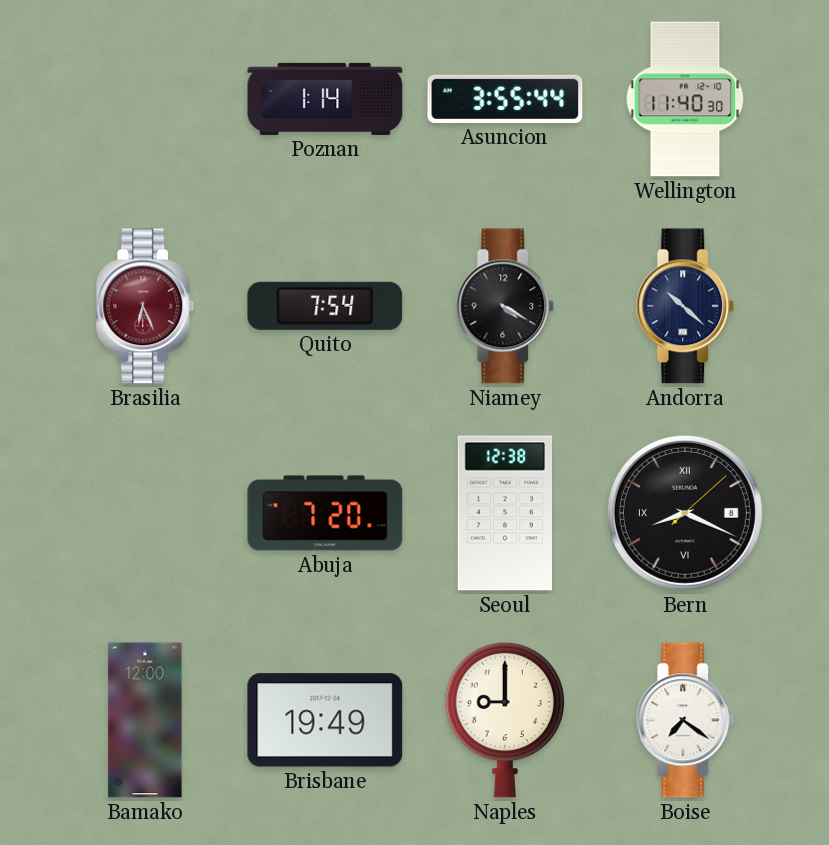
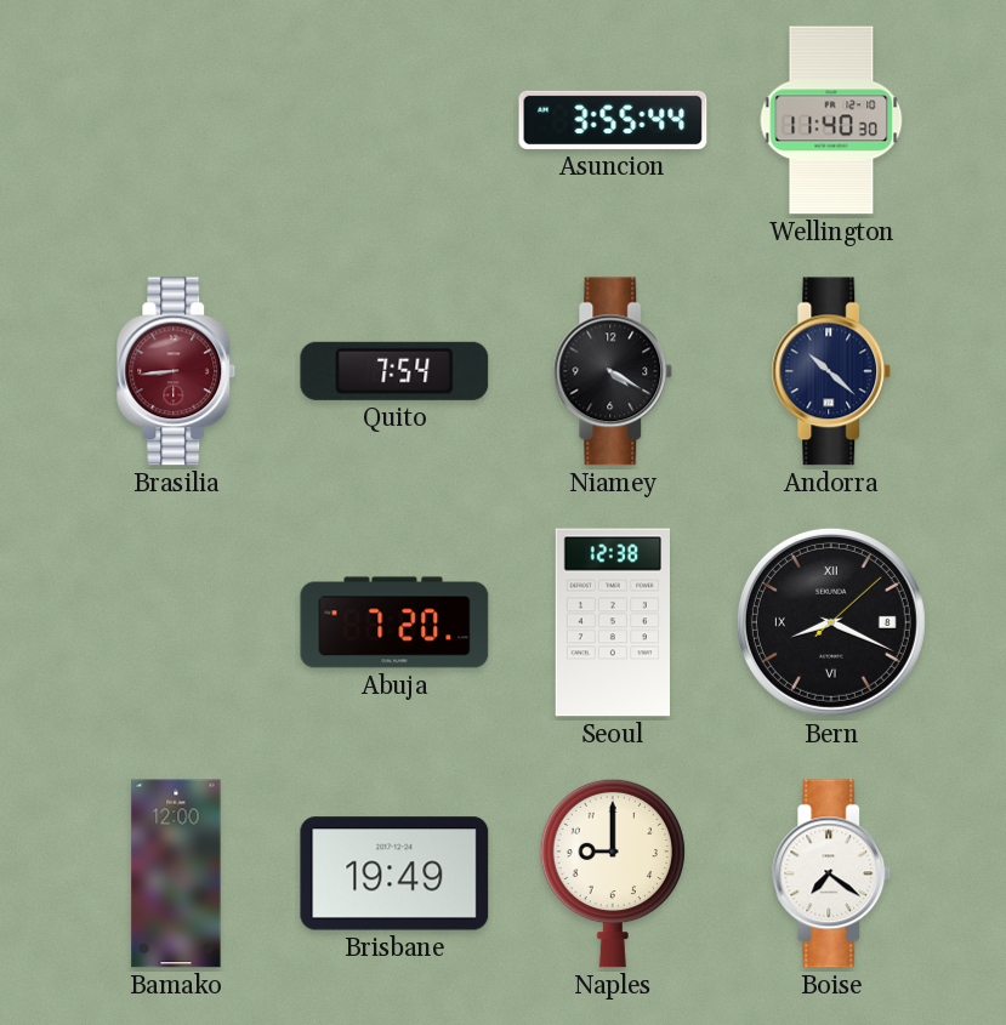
Poznan: 1:14 -> none
Brasilia: 6:26 -> 8:44
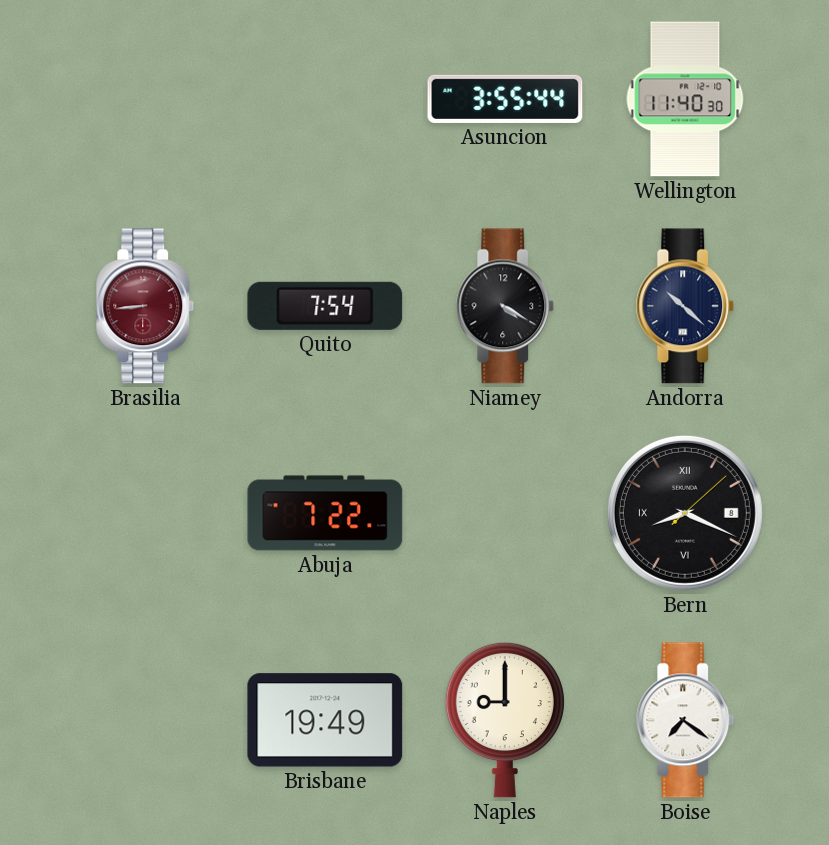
Abuja: 7:20 -> 7:22
Seoul: 12:38 -> none
Bamako: 12:00 -> none
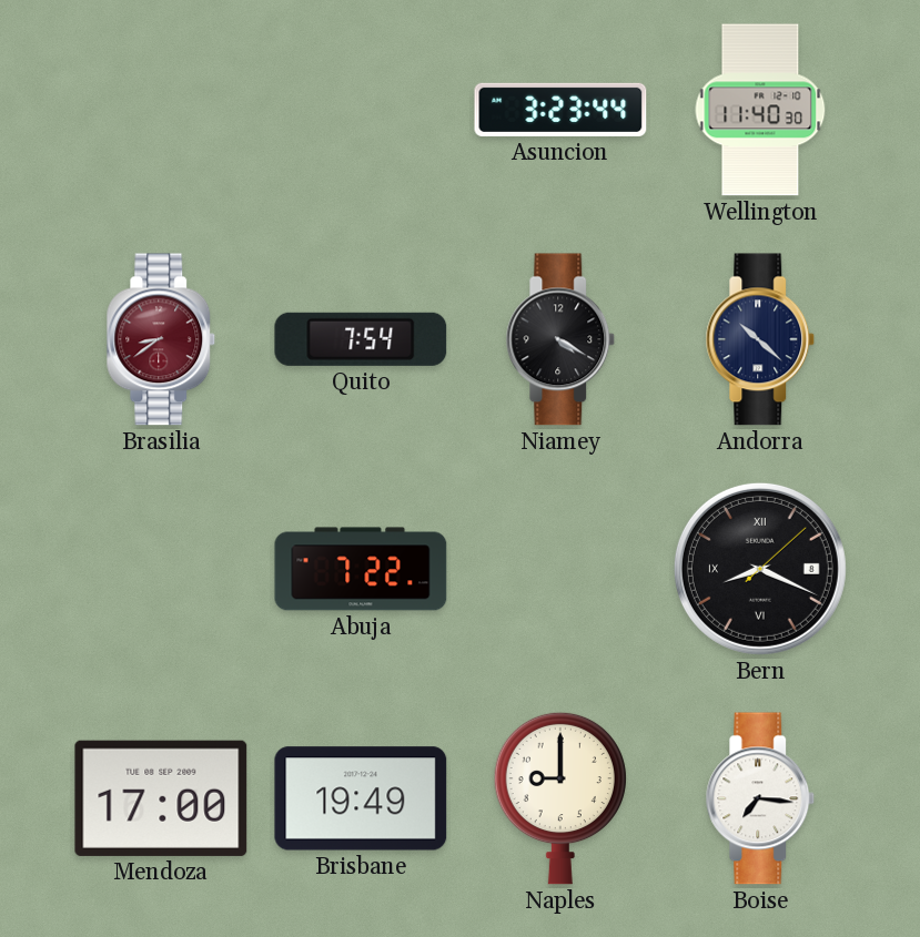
Asuncion: 3:55 -> 3:23
Brasilia: 8:44 -> 8:39
Mendoza: none -> 17:00
Boise: 7:21 -> 7:16
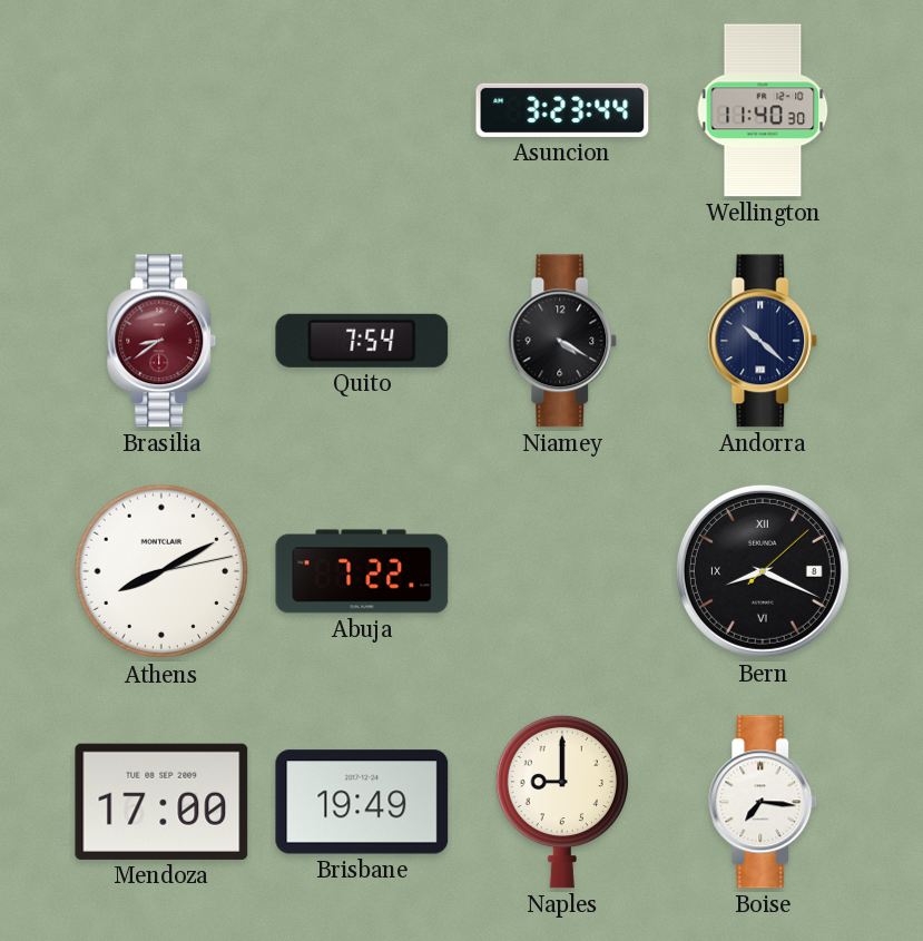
Athens: none -> 8:10
